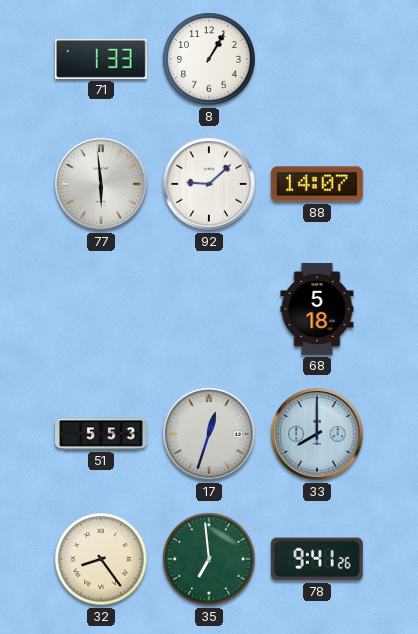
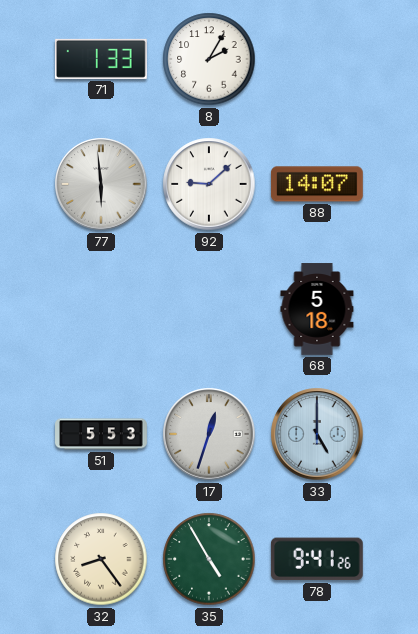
8: 1:05 -> 2:05
33: 8:00 -> 5:00
35: 6:59 -> 4:55
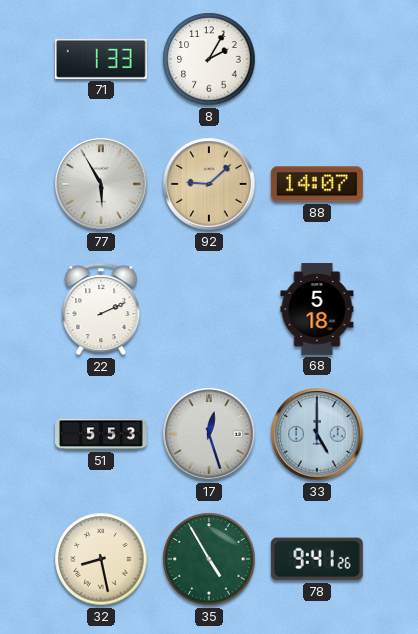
77: 5:59 -> 5:55
92 dial: white -> champagne
22: none -> 2:11
17: 12:33 -> 12:27
32: 8:24 -> 8:28
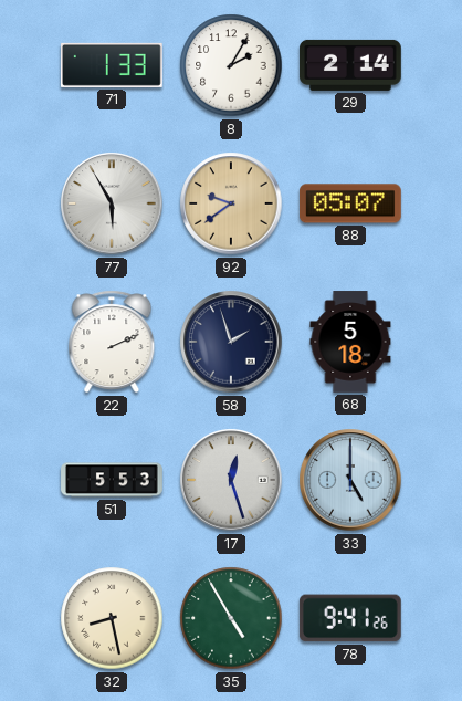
29: none -> 2:14
92: 9:08 -> 9:39
88: 14:07 -> 05:07
58: none -> 1:57
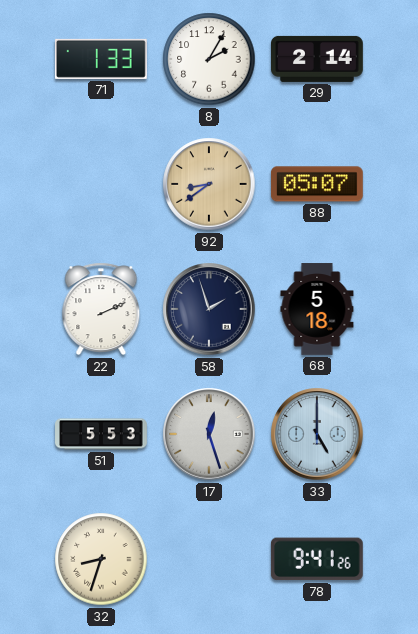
77: 5:55 -> none
92: 9:39 -> 8:39
32: 8:28 -> 8:33
35: 4:55 -> none
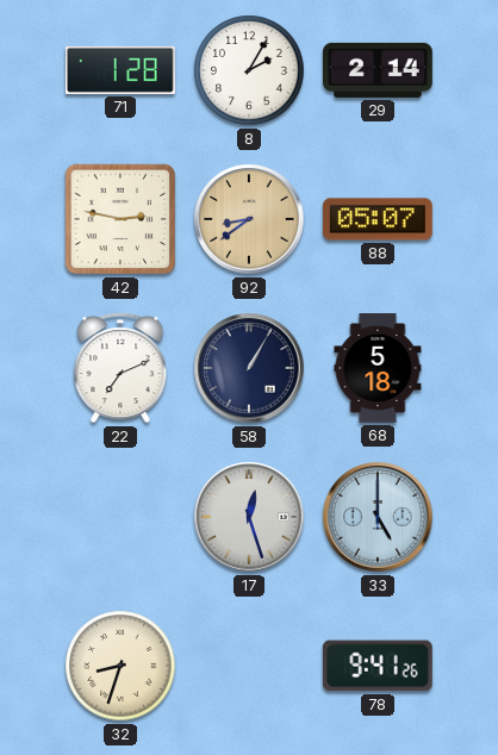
71: 1:33 -> 1:28
42: none -> 2:47
22: 2:11 -> 7:11
58: 1:57 -> 1:05
51: 5:53 -> none
